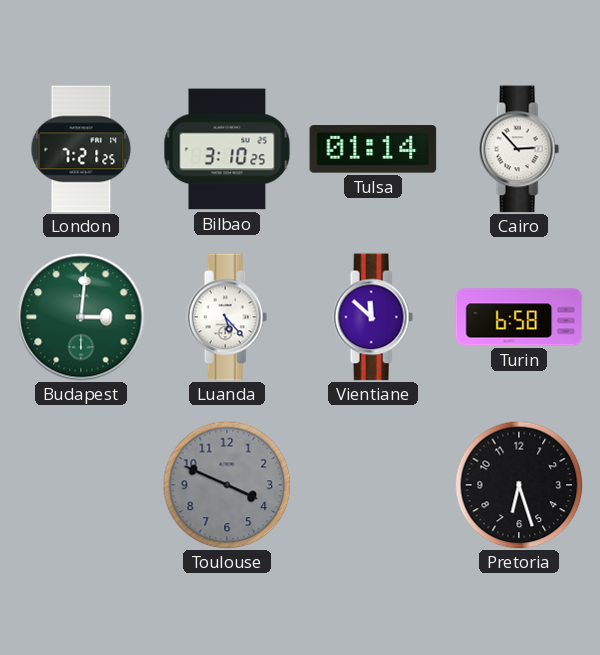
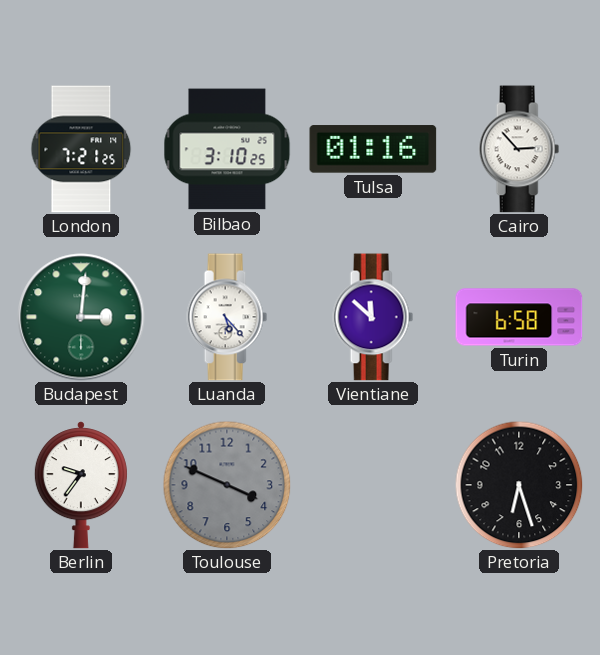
Tulsa: 01:14 -> 01:16
Berlin: none -> 9:36
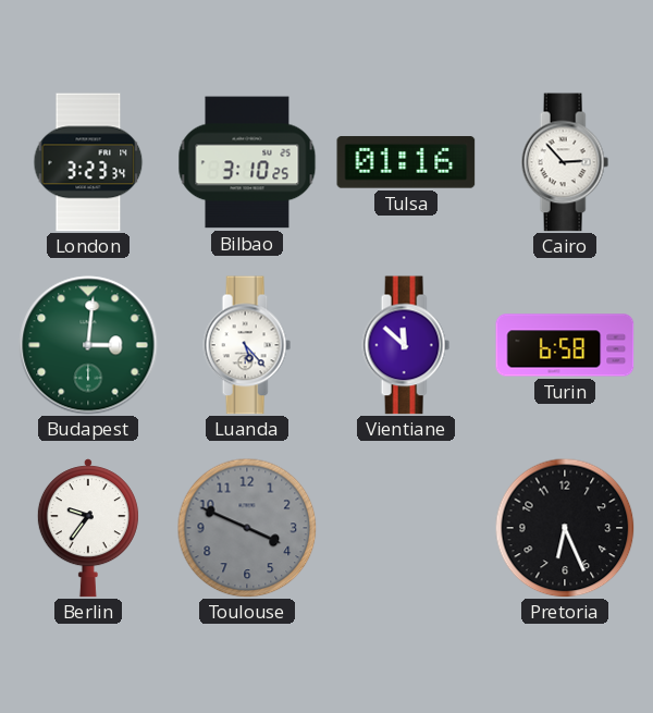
London: 7:21 -> 3:23
Pretoria: 6:27 -> 6:26
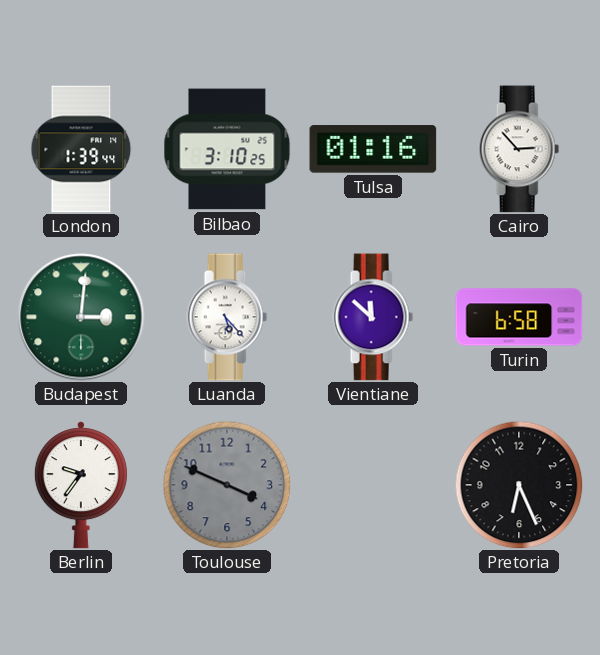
London: 3:23 -> 1:39
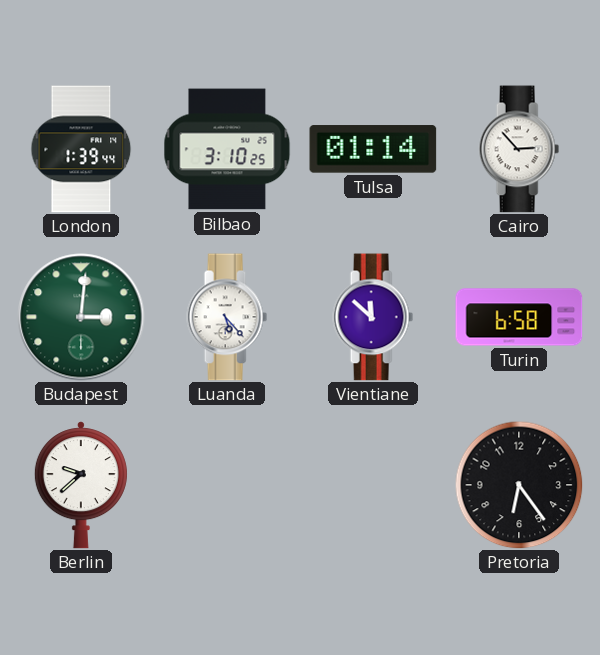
Tulsa: 01:16 -> 01:14
Berlin: 9:36 -> 9:38
Toulouse: 3:49 -> none
Pretoria: 6:26 -> 6:24
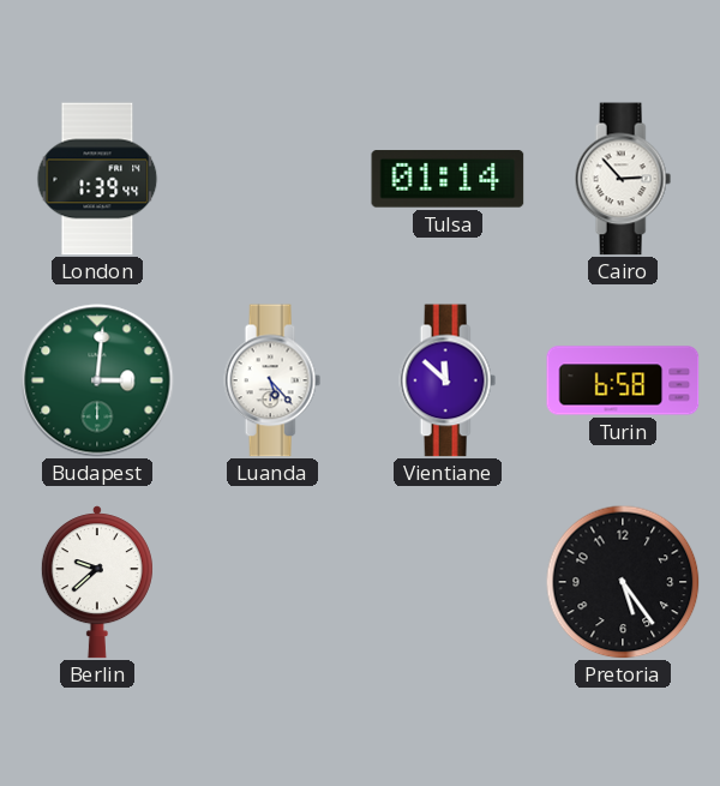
Bilbao: 3:10 -> none
Pretoria: 6:24 -> 5:24
